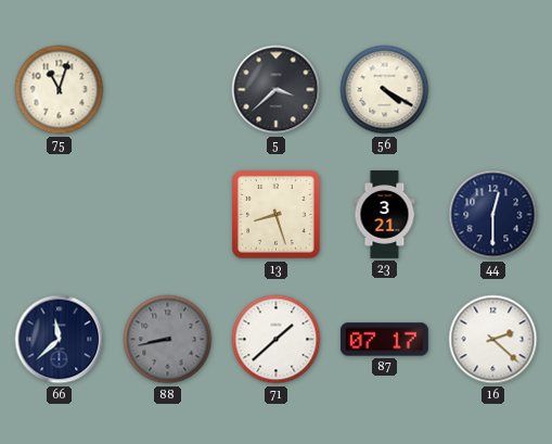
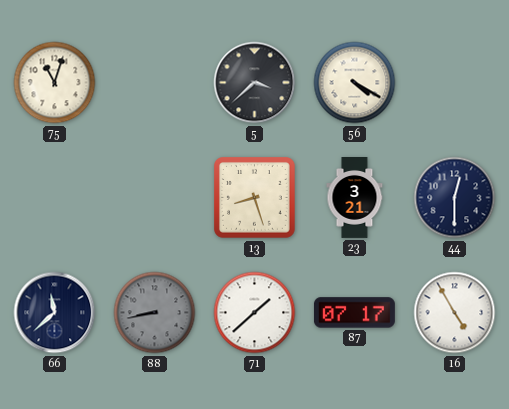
16: 2:22 -> 4:55
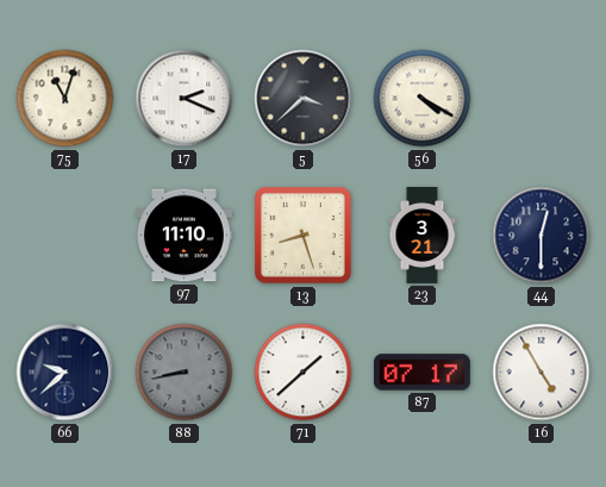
17: none -> 2:19
97: none -> 11:10
66: 11:38 -> 9:38
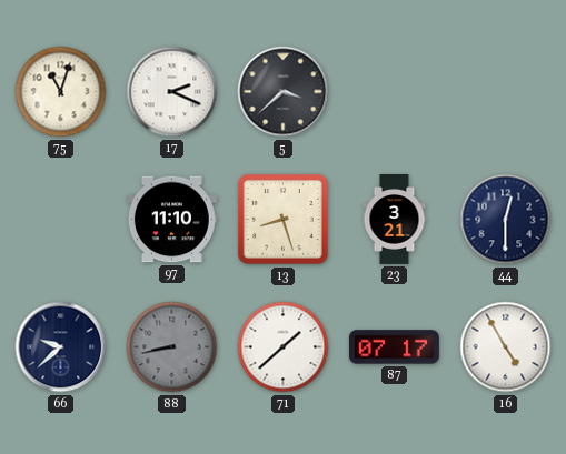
56: 4:20 -> none
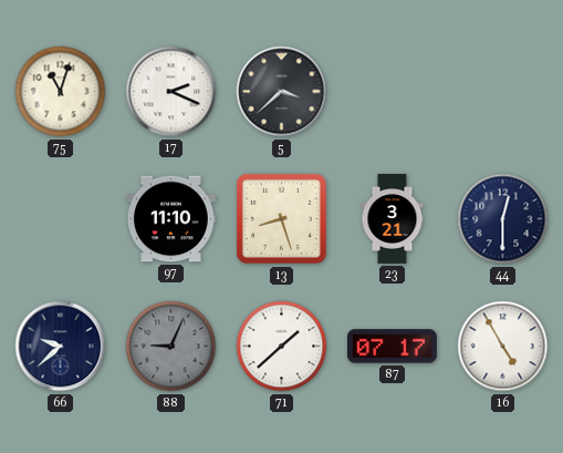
88: 8:43 -> 9:04
